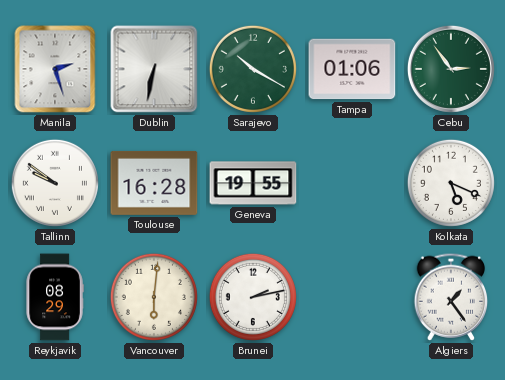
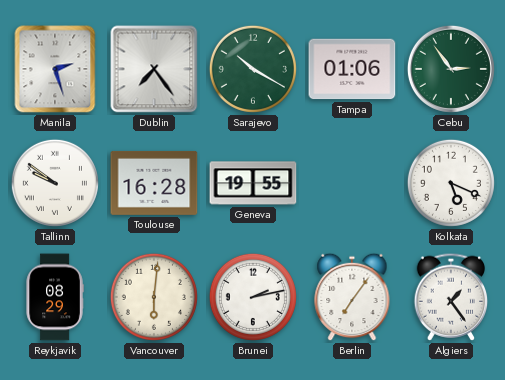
Dublin: 6:32 -> 7:24
Berlin: none -> 7:06
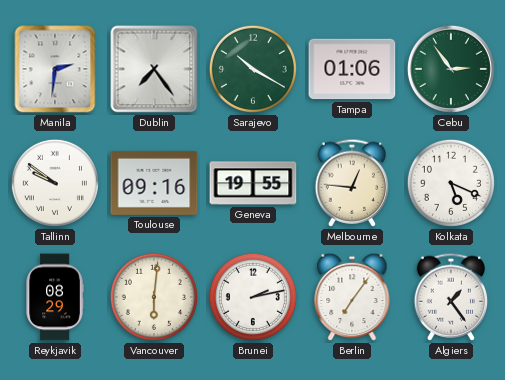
Manila: 2:27 -> 2:31
Toulouse: 16:28 -> 09:16
Melbourne: none -> 12:46
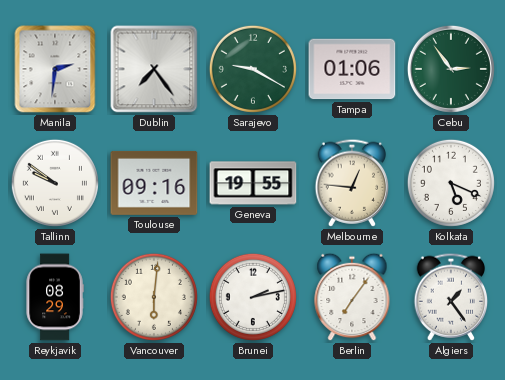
Sarajevo: 10:20 -> 9:20
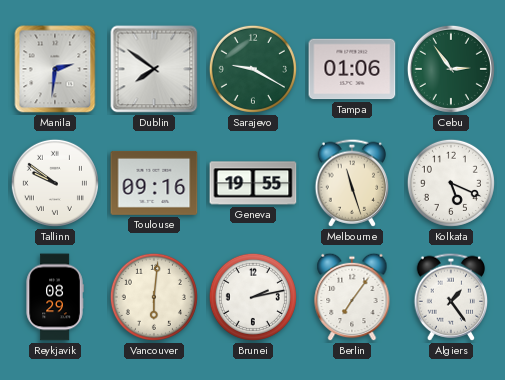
Dublin: 7:24 -> 7:51
Melbourne: 12:46 -> 11:27
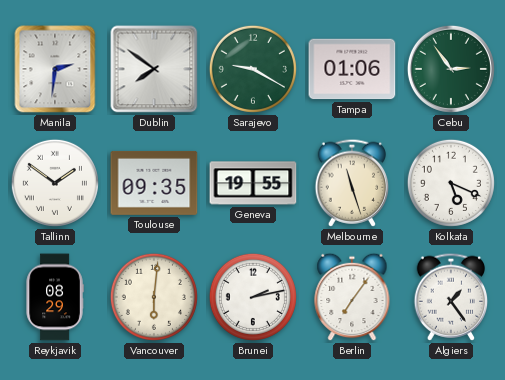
Tallinn: 9:51 -> 1:51
Toulouse: 09:16 -> 09:35
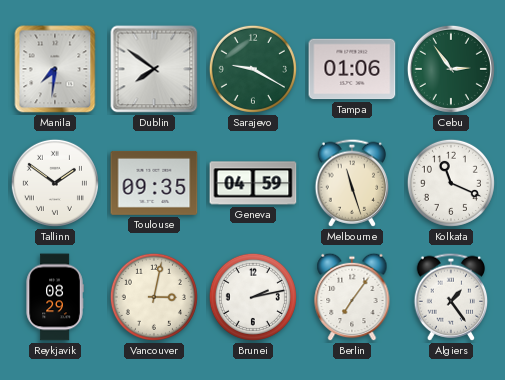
Manila: 2:31 -> 7:31
Geneva: 19:55 -> 04:59
Kolkata: 5:19 -> 11:19
Vancouver: 6:01 -> 3:02
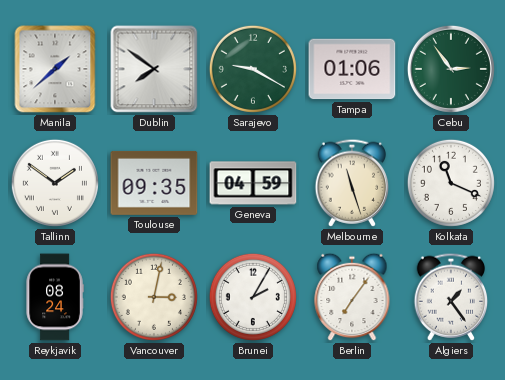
Manila: 7:31 -> 1:38
Reykjavik: 08:29 -> 08:24
Brunei: 2:13 -> 2:05
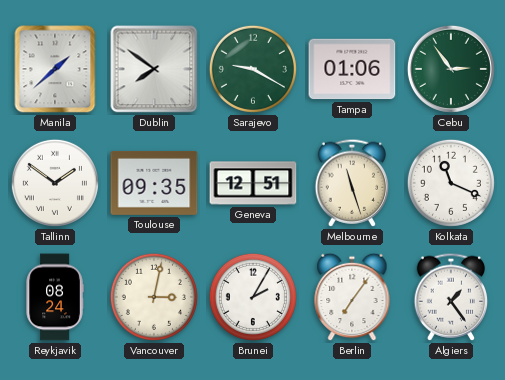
Geneva: 04:59 -> 12:51
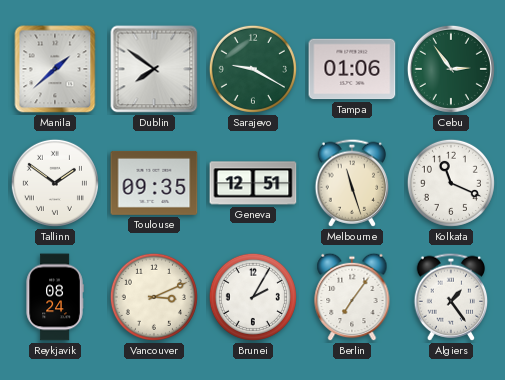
Vancouver: 3:02 -> 3:11
